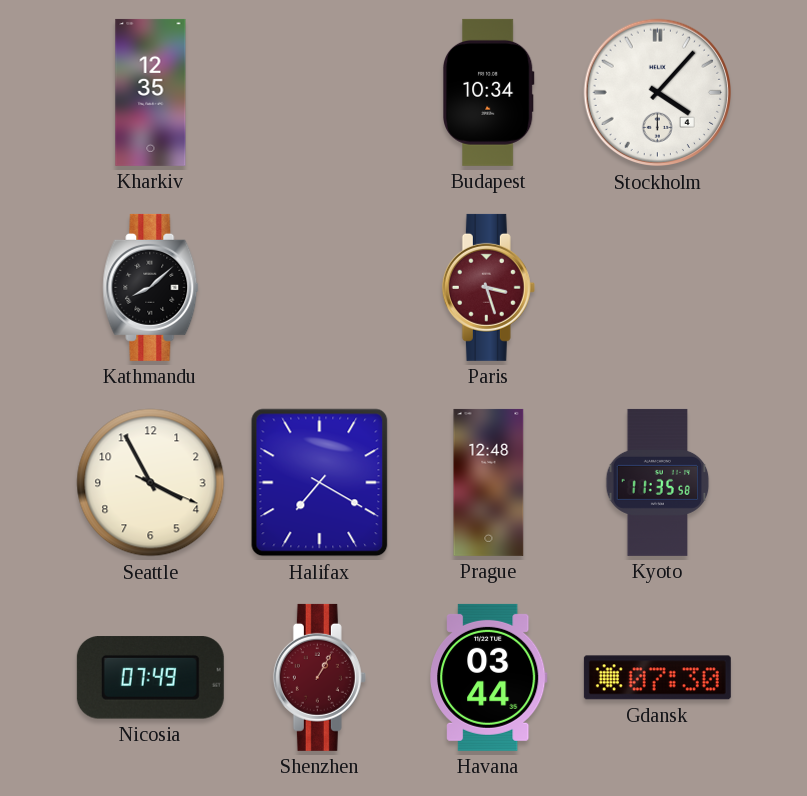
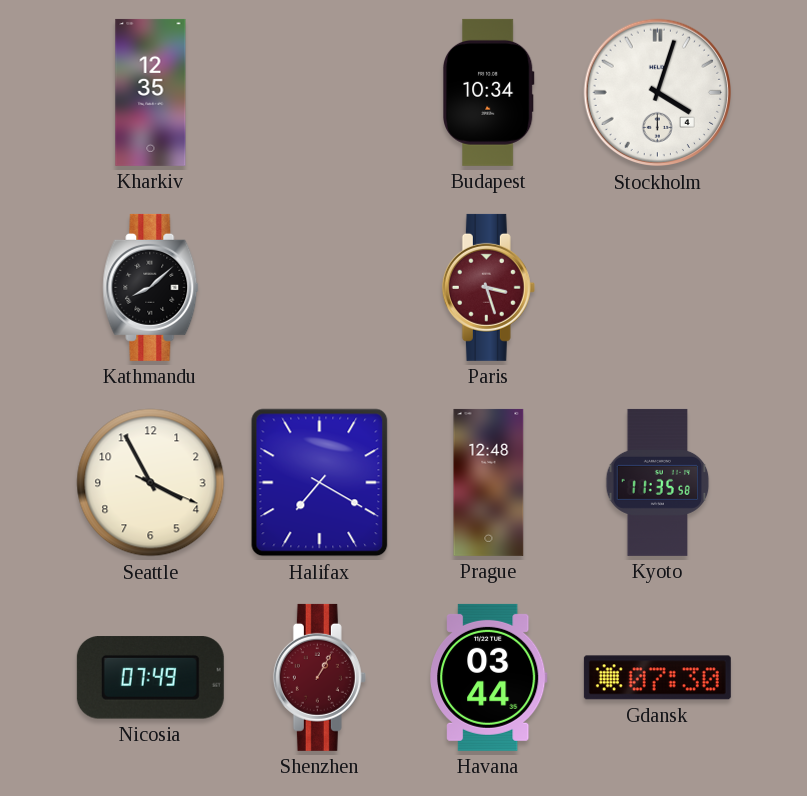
Stockholm: 4:07 -> 4:03
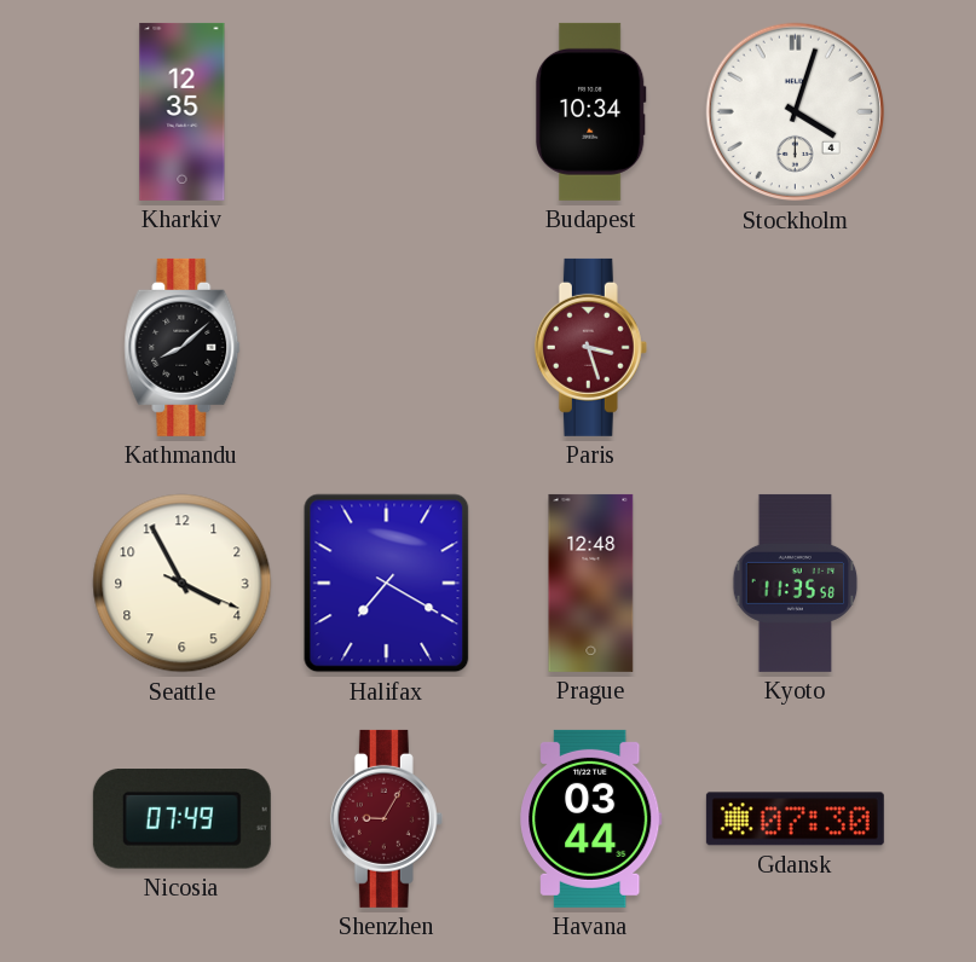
Shenzhen: 1:05 -> 9:05
